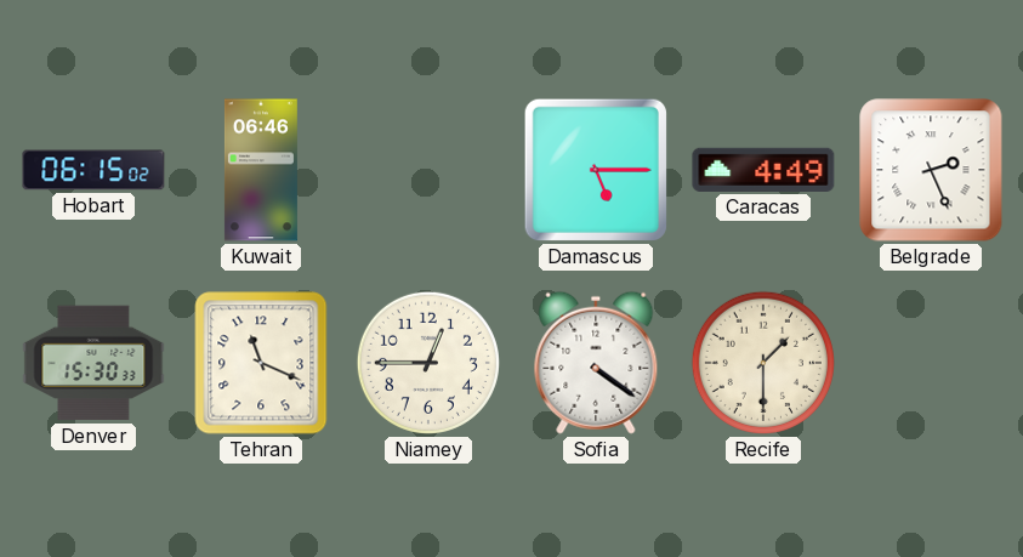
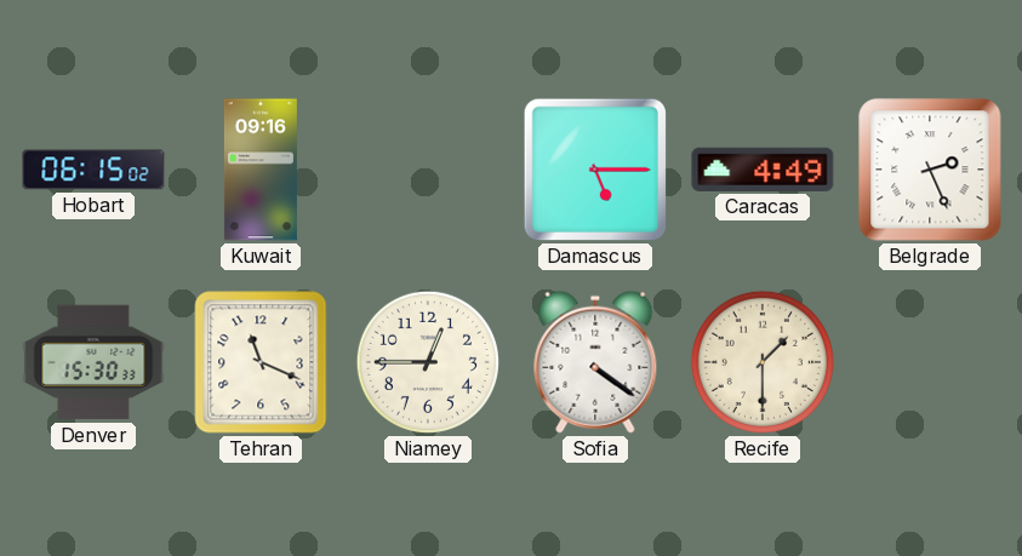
Kuwait: 06:46 -> 09:16
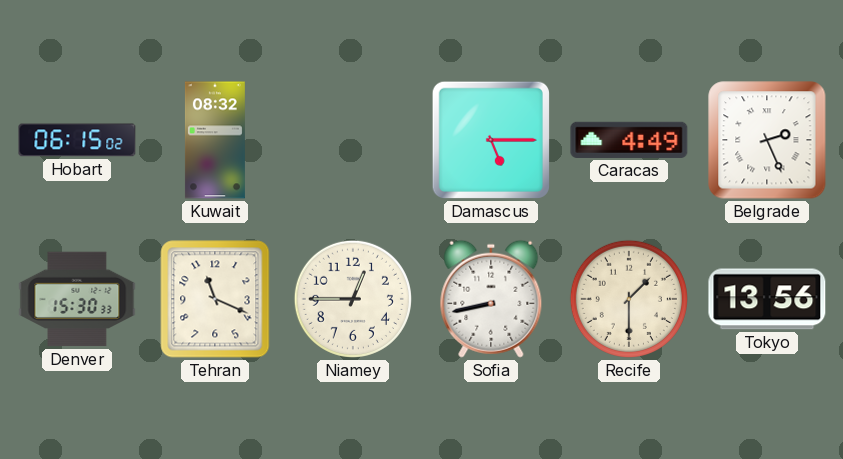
Kuwait: 09:16 -> 08:32
Sofia: 4:21 -> 8:43
Tokyo: none -> 13:56
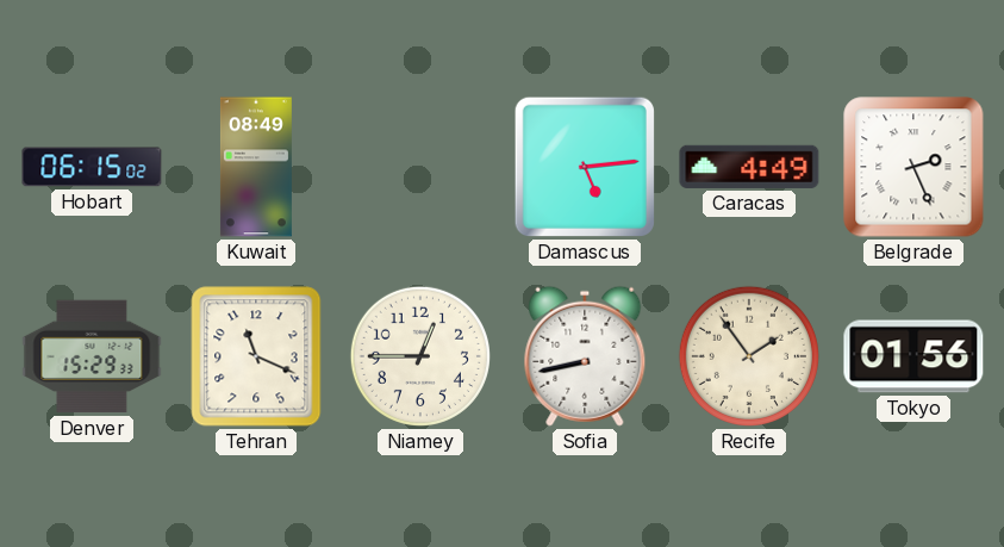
Kuwait: 08:32 -> 08:49
Damascus: 5:15 -> 5:14
Denver: 15:30 -> 15:29
Recife: 1:30 -> 1:54
Tokyo: 13:56 -> 01:56
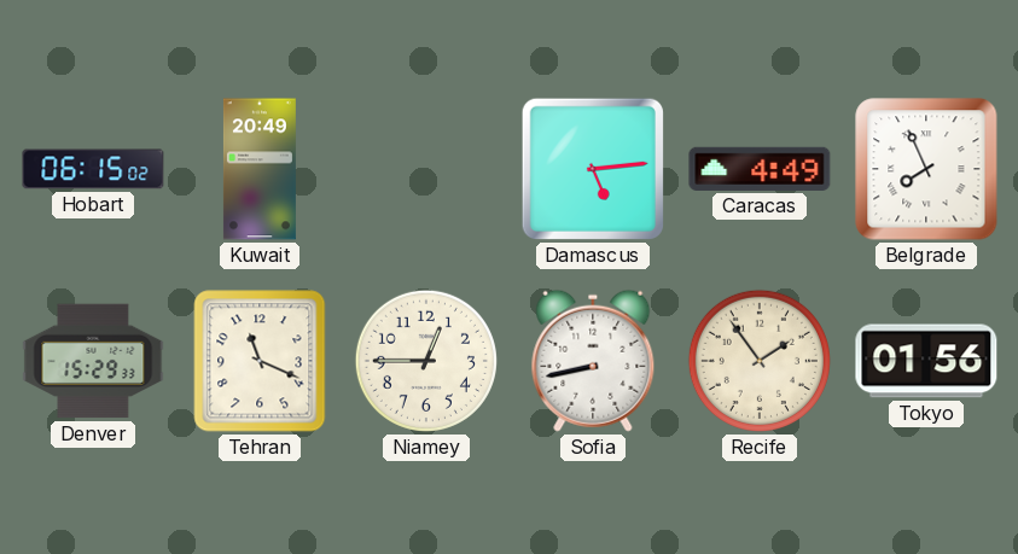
Kuwait: 08:49 -> 20:49
Belgrade: 2:26 -> 7:56
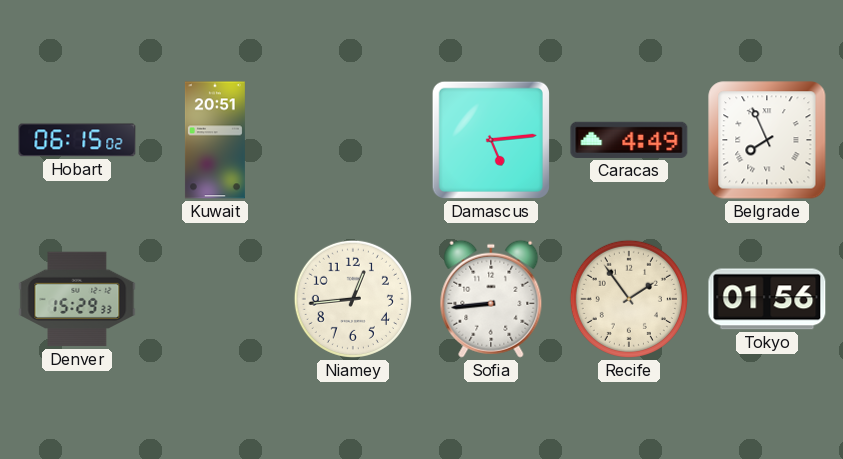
Kuwait: 20:49 -> 20:51
Tehran: 11:19 -> none
Niamey: 12:45 -> 12:44
Sofia: 8:43 -> 8:44
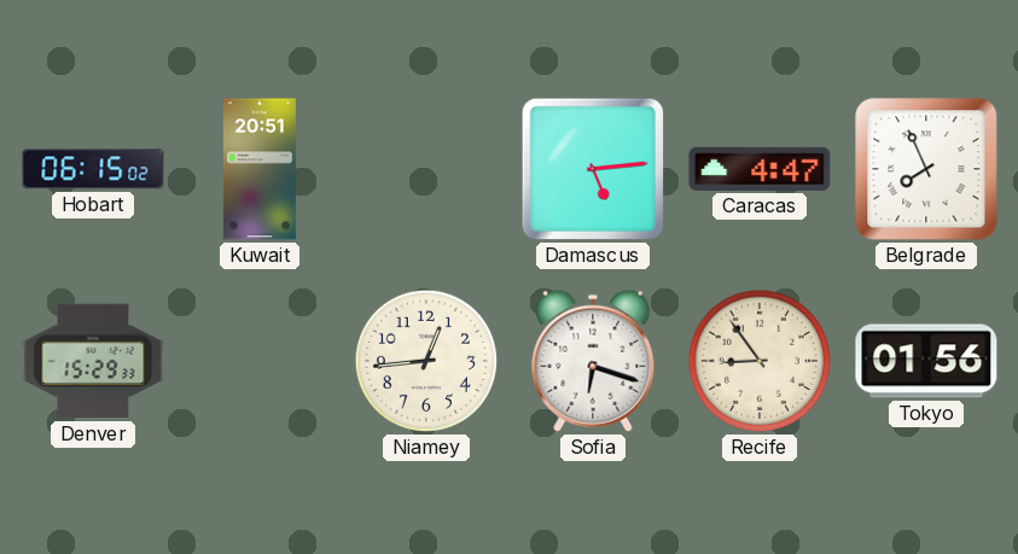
Caracas: 4:49 -> 4:47
Sofia: 8:44 -> 6:18
Recife: 1:54 -> 8:54
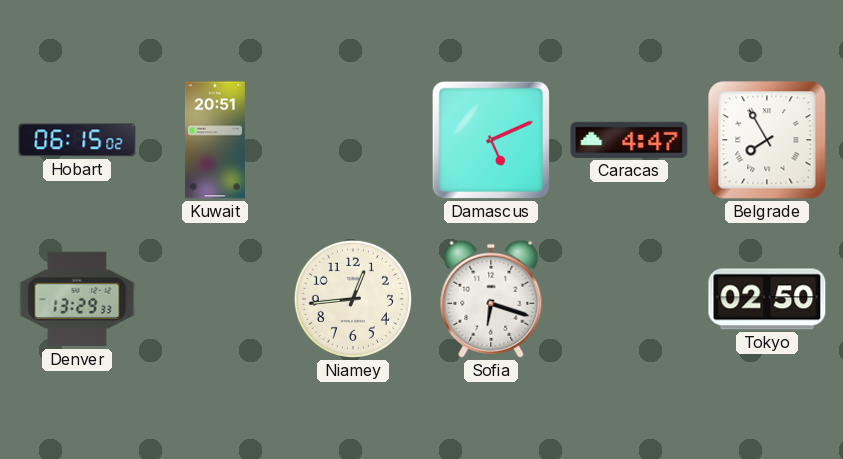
Damascus: 5:14 -> 5:11
Belgrade: 7:56 -> 7:55
Denver: 15:29 -> 13:29
Recife: 8:54 -> none
Tokyo: 01:56 -> 02:50
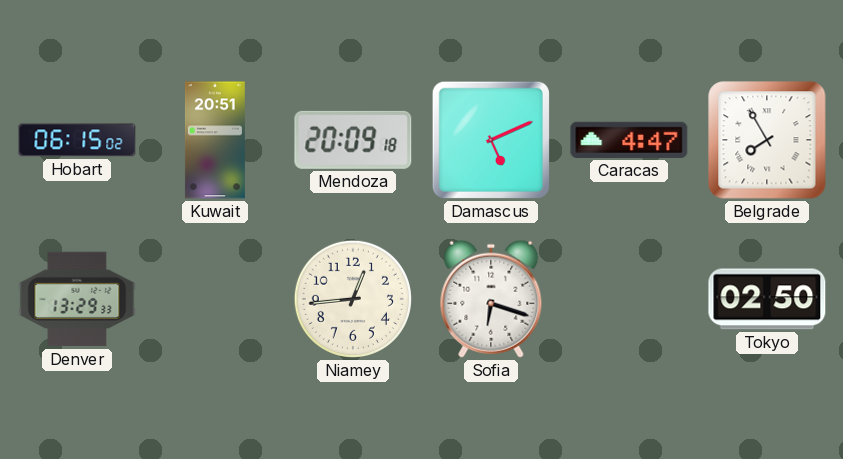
Mendoza: none -> 20:09
